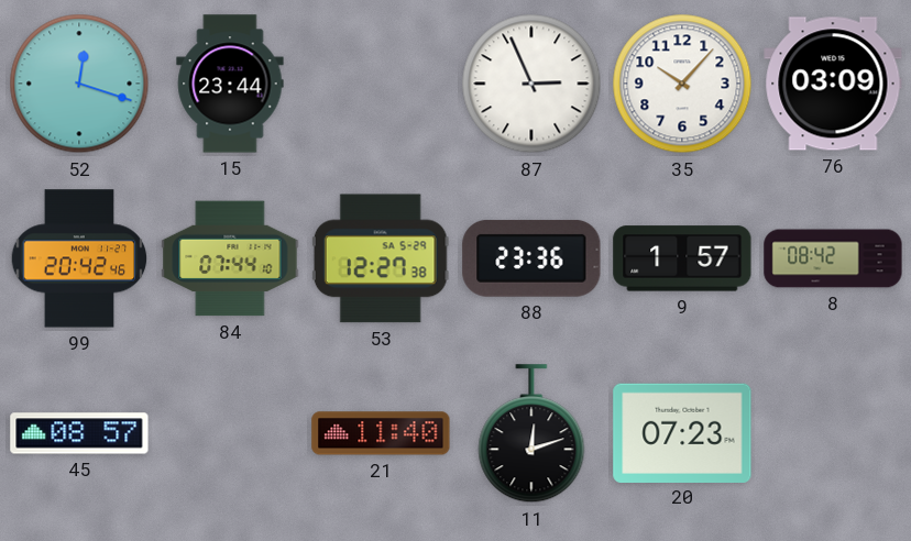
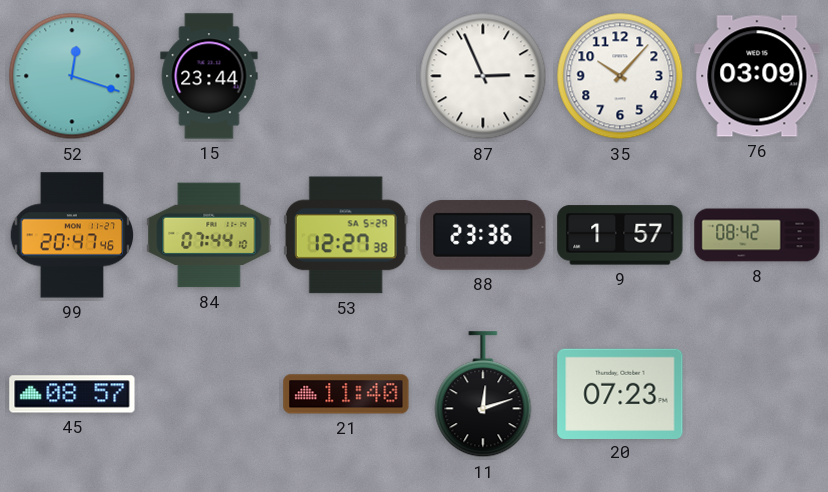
99: 20:42 -> 20:47
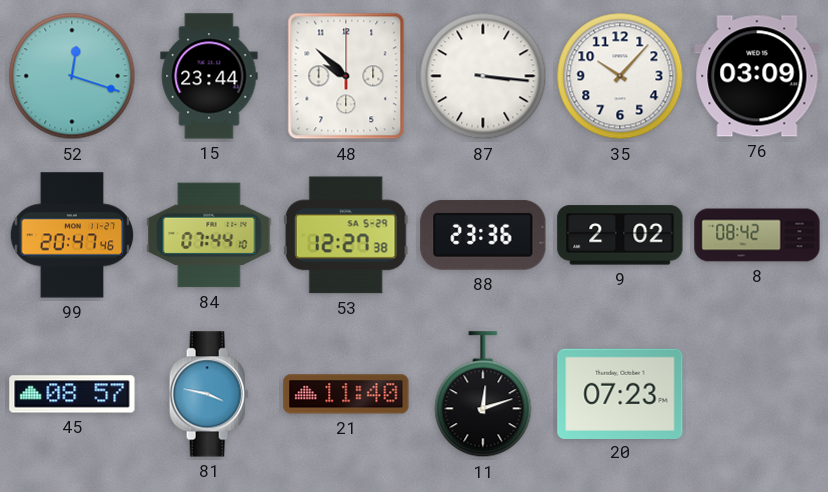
48: none -> 9:52
87: 2:56 -> 3:16
9: 1:57 -> 2:02
81: none -> 3:47
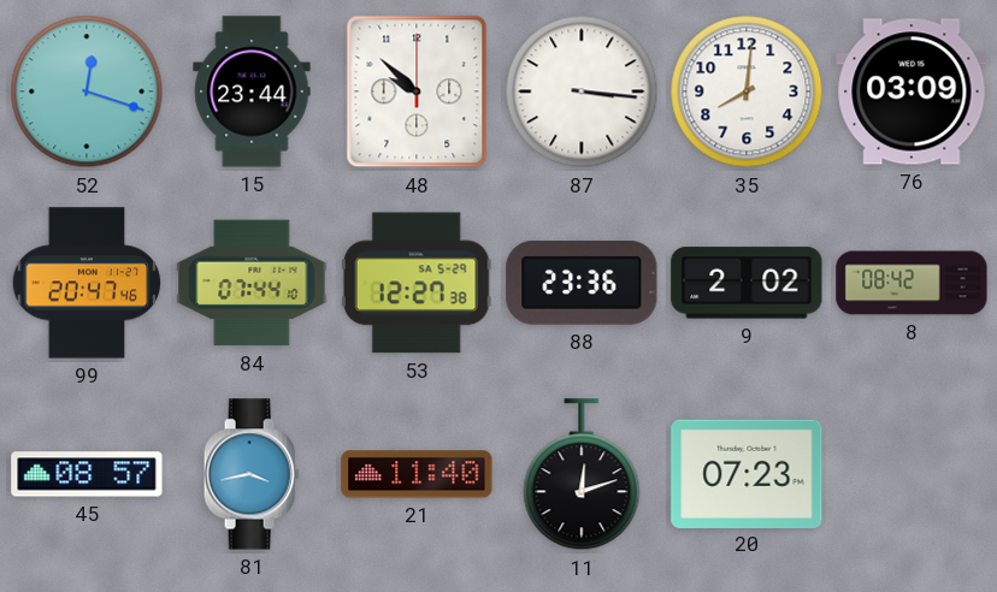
35: 10:07 -> 8:01
81: 3:47 -> 3:43
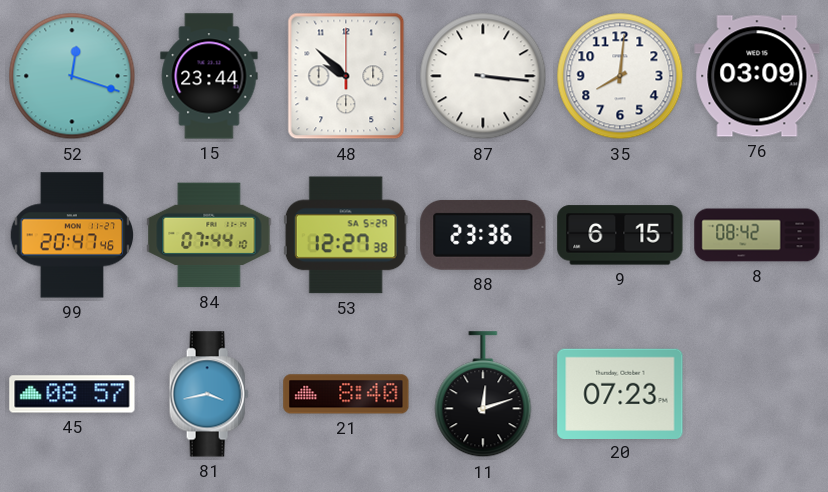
9: 2:02 -> 6:15
21: 11:40 -> 8:40
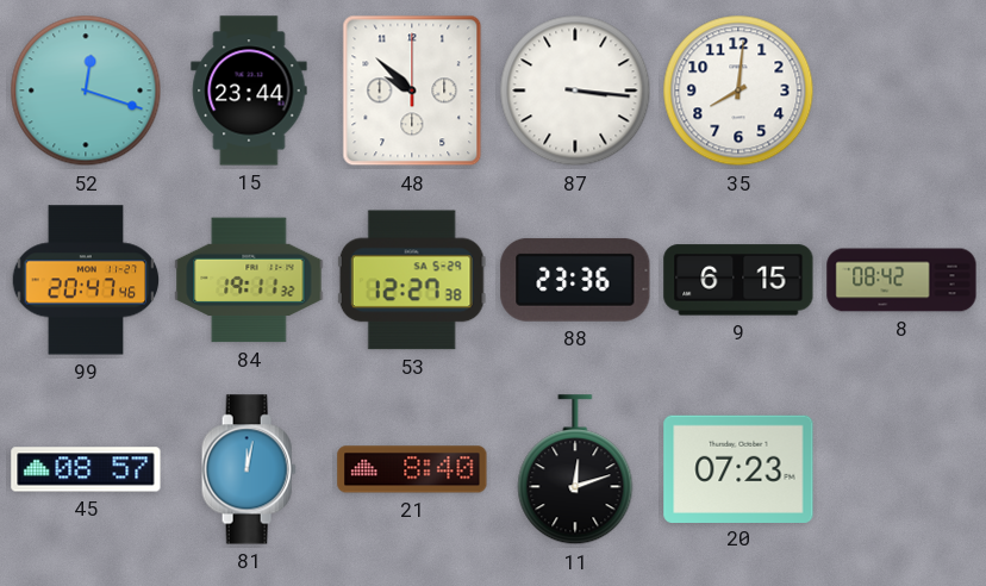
76: 03:09 -> none
84: 07:44 -> 19:11
81: 3:43 -> 12:02
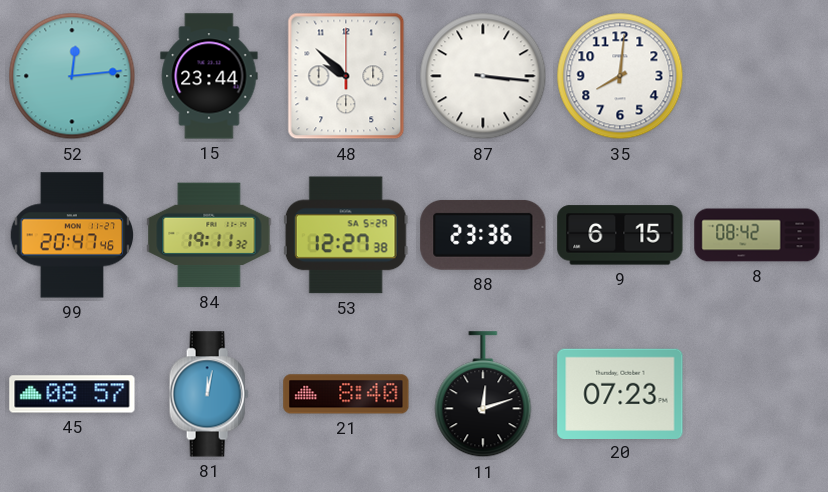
52: 12:18 -> 12:14
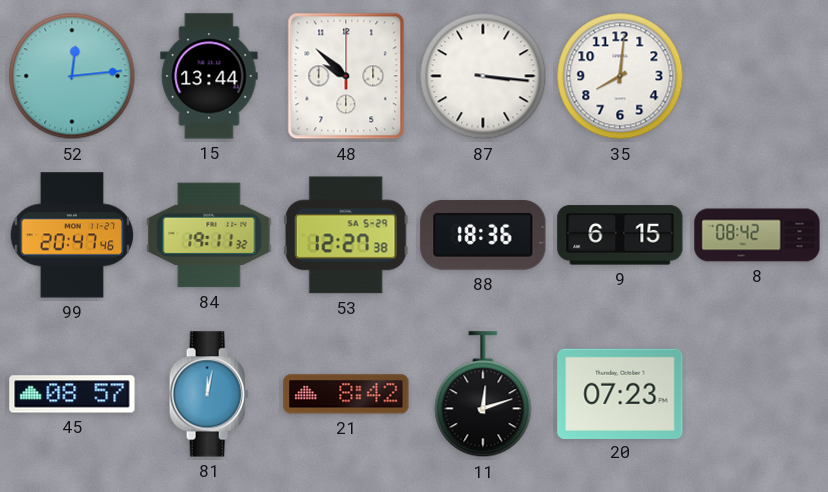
15: 23:44 -> 13:44
88: 23:36 -> 18:36
21: 8:40 -> 8:42
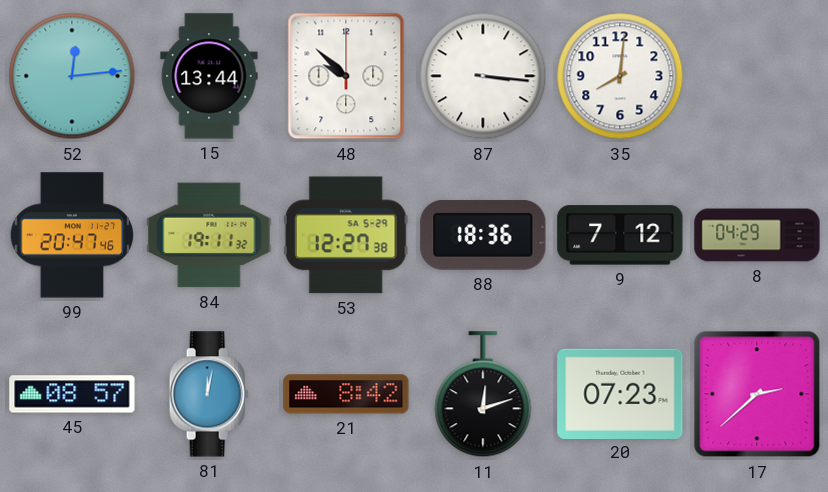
9: 6:15 -> 7:12
8: 08:42 -> 04:29
17: none -> 2:38
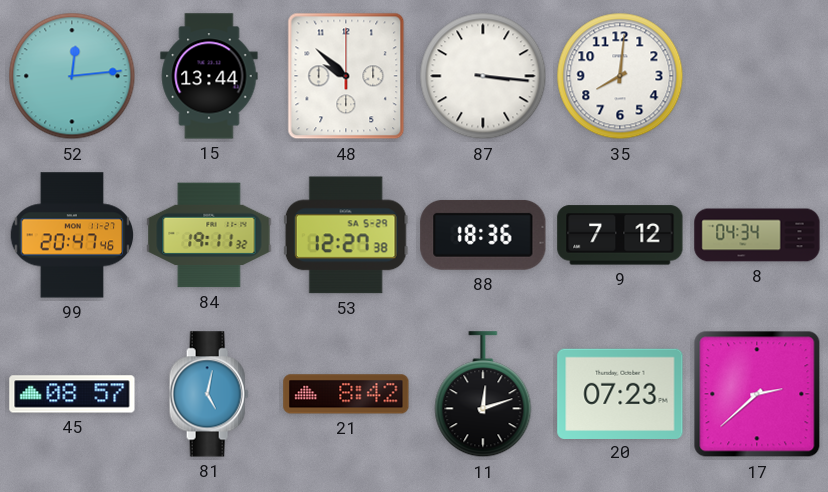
8: 04:29 -> 04:34
81: 12:02 -> 5:02
